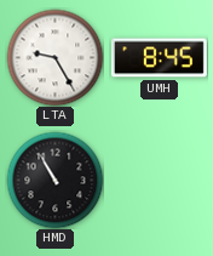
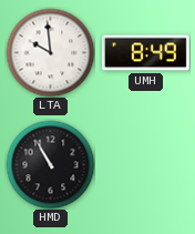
LTA: 9:25 -> 9:59
UMH: 8:45 -> 8:49
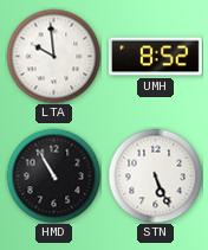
UMH: 8:49 -> 8:52
STN: none -> 5:26
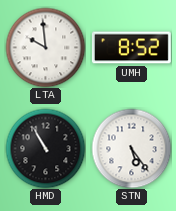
STN: 5:26 -> 5:24
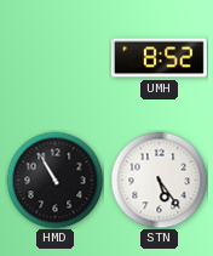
LTA: 9:59 -> none
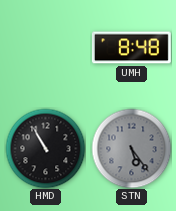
UMH: 8:52 -> 8:48
STN dial: white -> grey
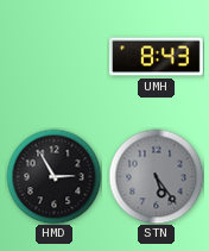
UMH: 8:48 -> 8:43
HMD: 10:55 -> 2:55
